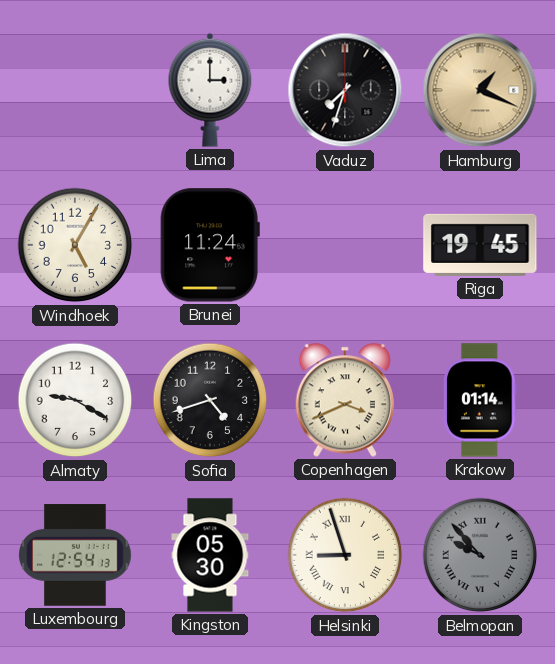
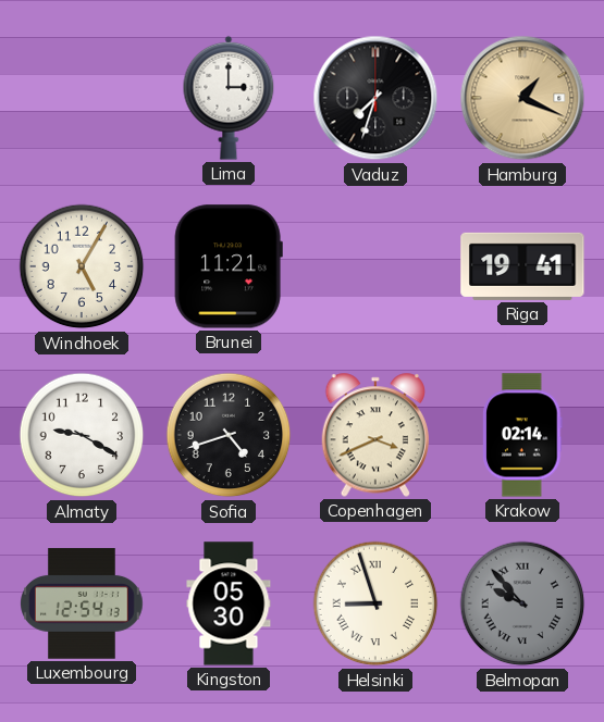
Brunei: 11:24 -> 11:21
Riga: 19:45 -> 19:41
Krakow: 01:14 -> 02:14
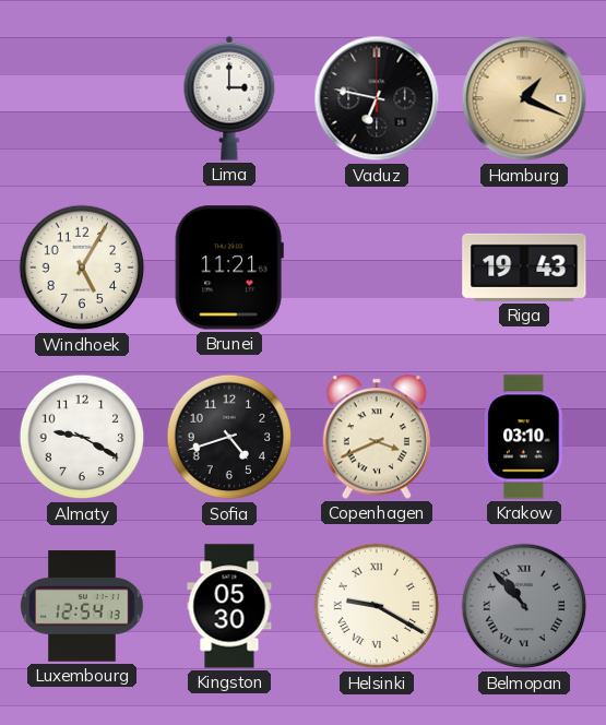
Vaduz: 7:33 -> 6:47
Riga: 19:41 -> 19:43
Krakow: 02:14 -> 03:10
Helsinki: 8:57 -> 9:20
Belmopan: 9:53 -> 10:53
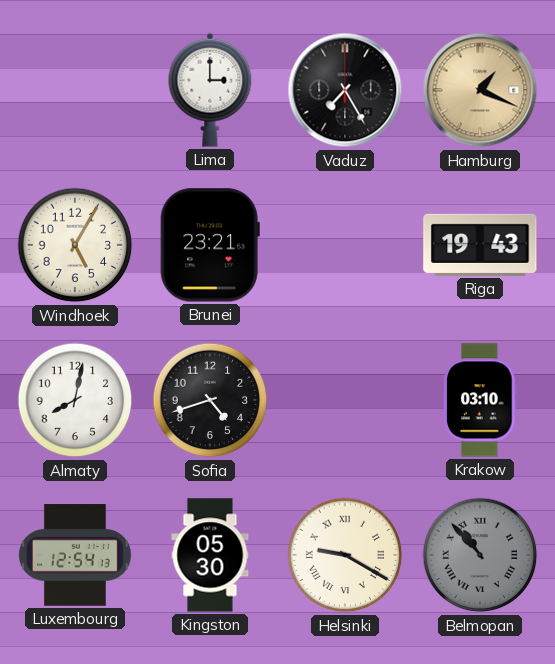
Vaduz: 6:47 -> 7:25
Brunei: 11:21 -> 23:21
Almaty: 9:20 -> 8:02
Copenhagen: 3:41 -> none
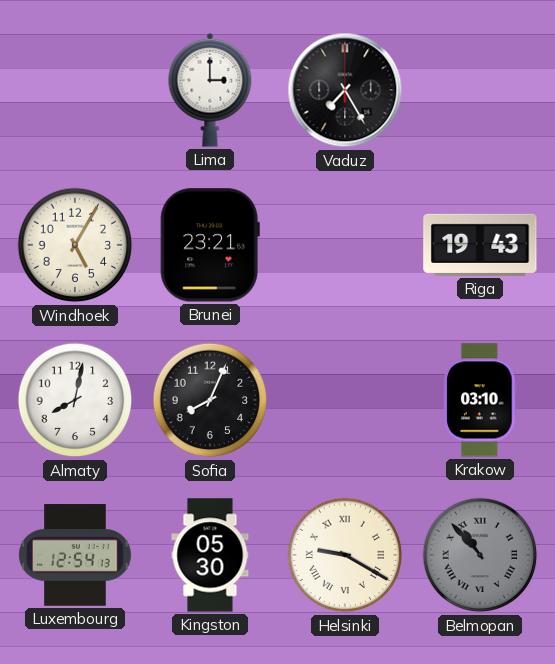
Hamburg: 1:19 -> none
Sofia: 4:42 -> 8:04
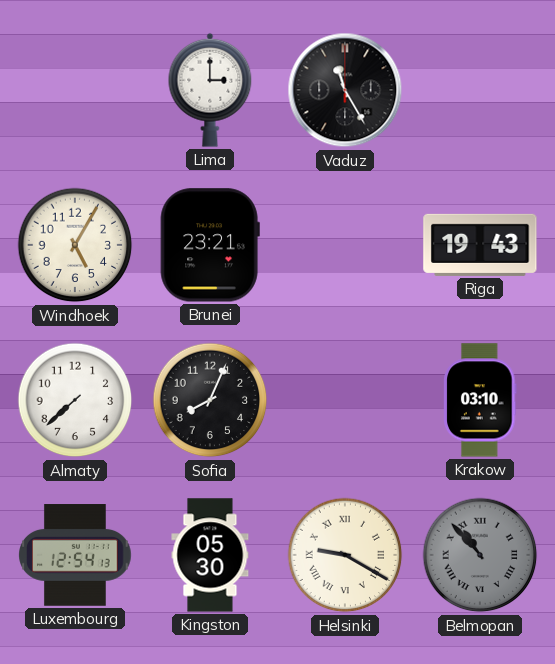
Vaduz: 7:25 -> 11:25
Almaty: 8:02 -> 7:38
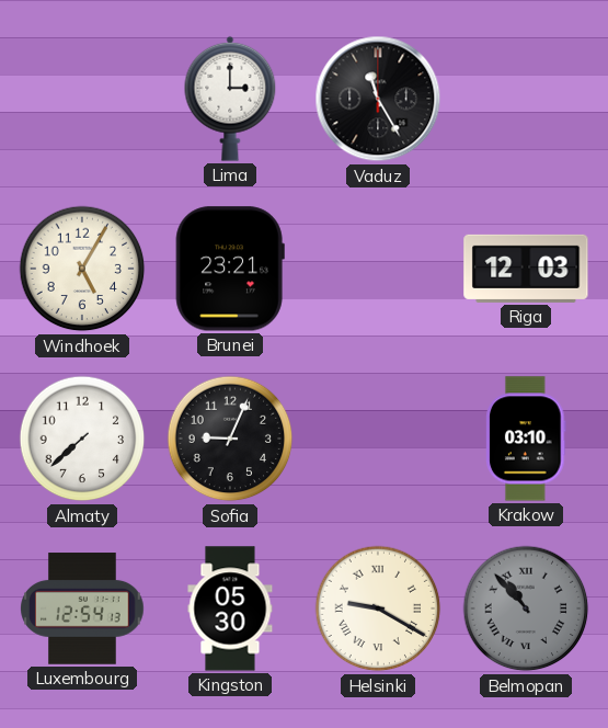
Riga: 19:43 -> 12:03
Sofia: 8:04 -> 9:04
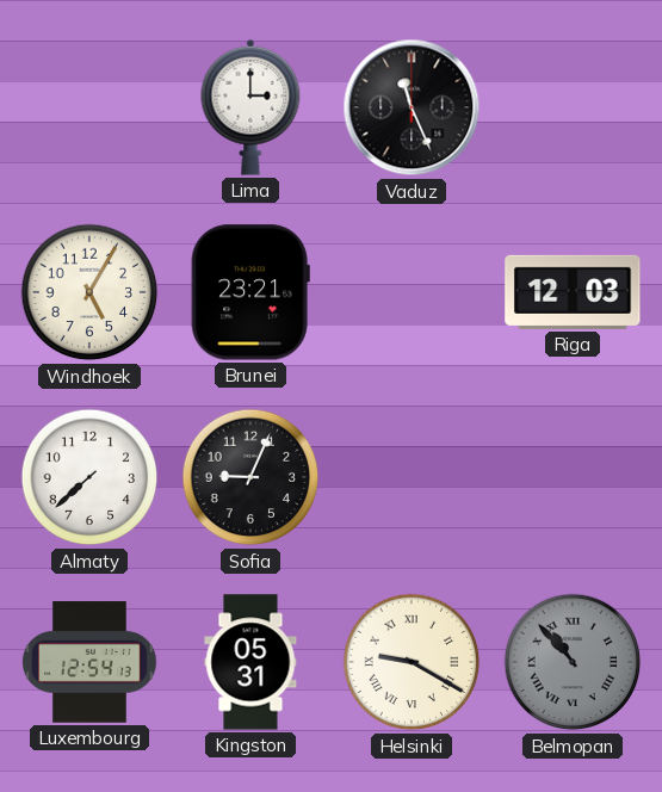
Vaduz: 11:25 -> 11:26
Krakow: 03:10 -> none
Kingston: 05:30 -> 05:31
